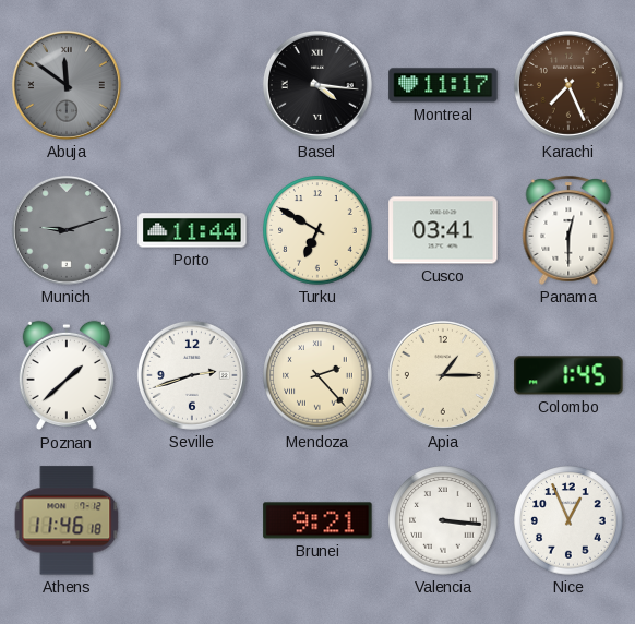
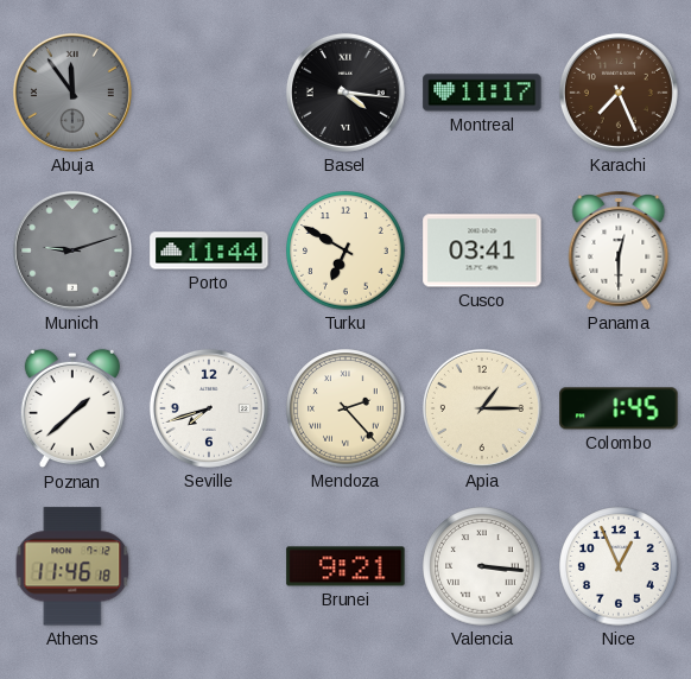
Abuja: 11:51 -> 11:54
Seville: 2:42 -> 7:42
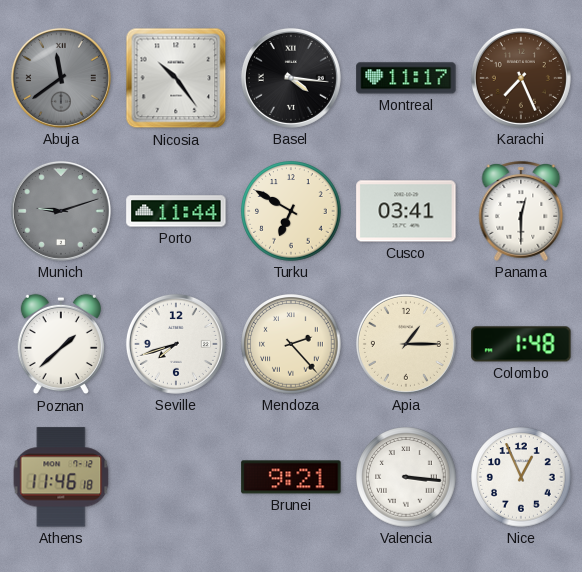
Abuja: 11:54 -> 11:39
Nicosia: none -> 10:24
Colombo: 1:45 -> 1:48
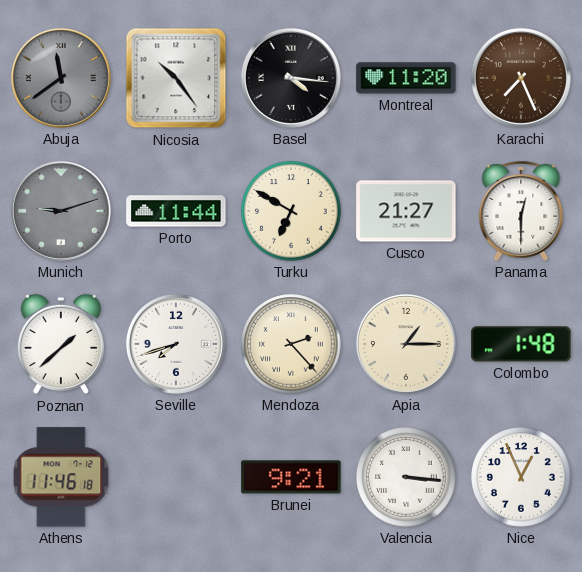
Montreal: 11:17 -> 11:20
Cusco: 03:41 -> 21:27
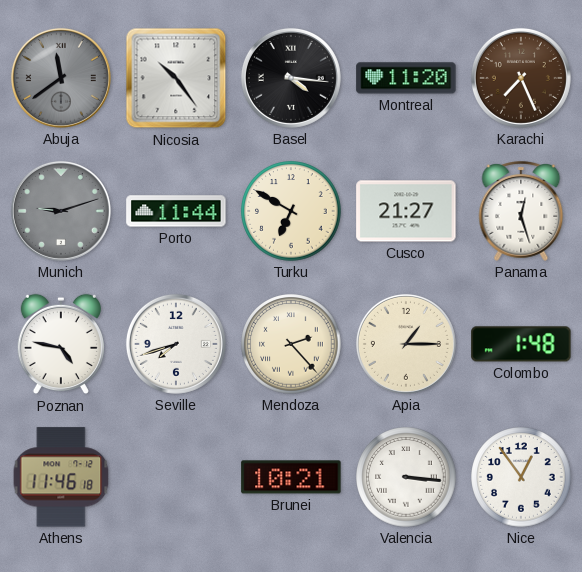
Panama: 12:30 -> 12:27
Poznan: 1:38 -> 4:47
Brunei: 9:21 -> 10:21
Nice: 12:56 -> 12:54
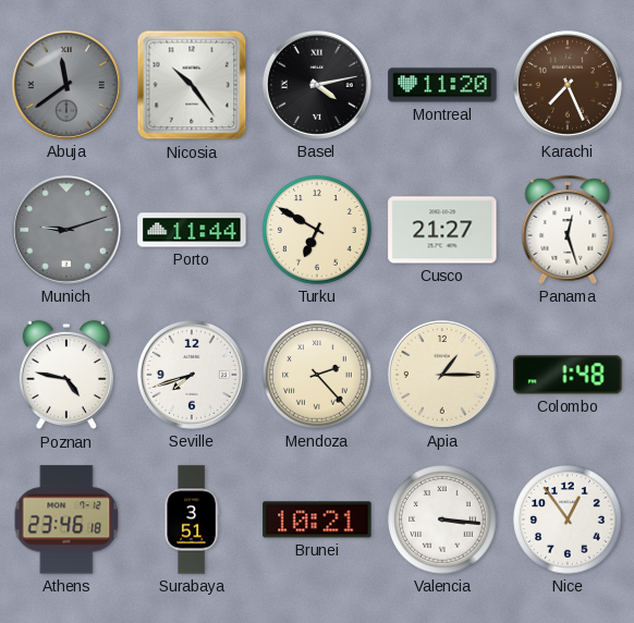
Basel: 4:16 -> 4:13
Athens: 11:46 -> 23:46
Surabaya: none -> 3:51
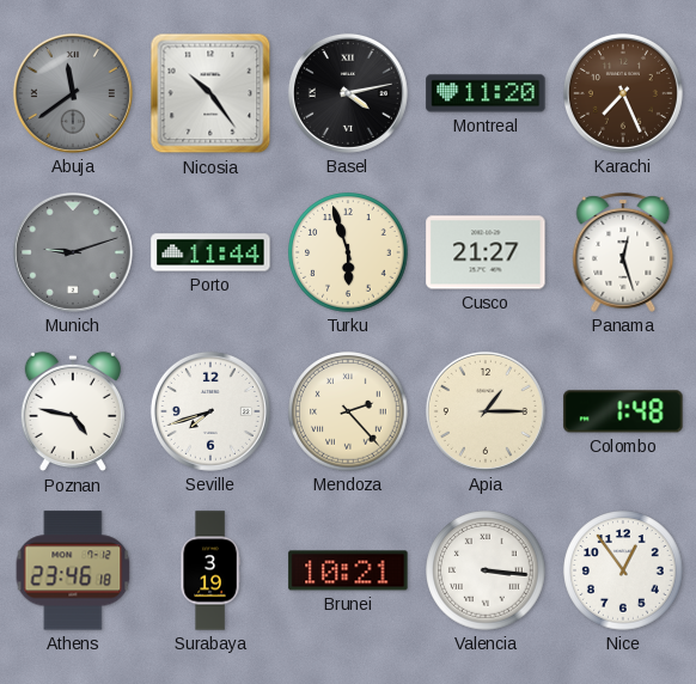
Turku: 6:50 -> 5:57
Surabaya: 3:51 -> 3:19
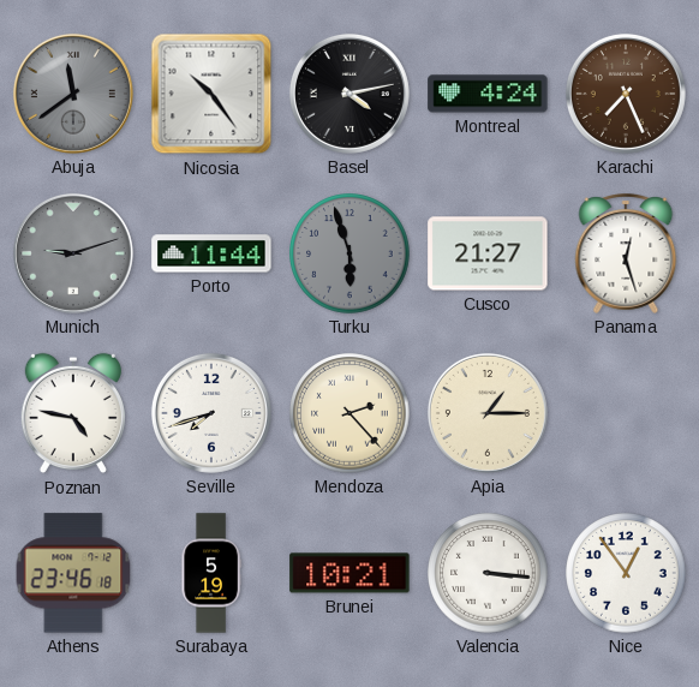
Montreal: 11:20 -> 4:24
Turku dial: cream -> grey
Colombo: 1:48 -> none
Surabaya: 3:19 -> 5:19
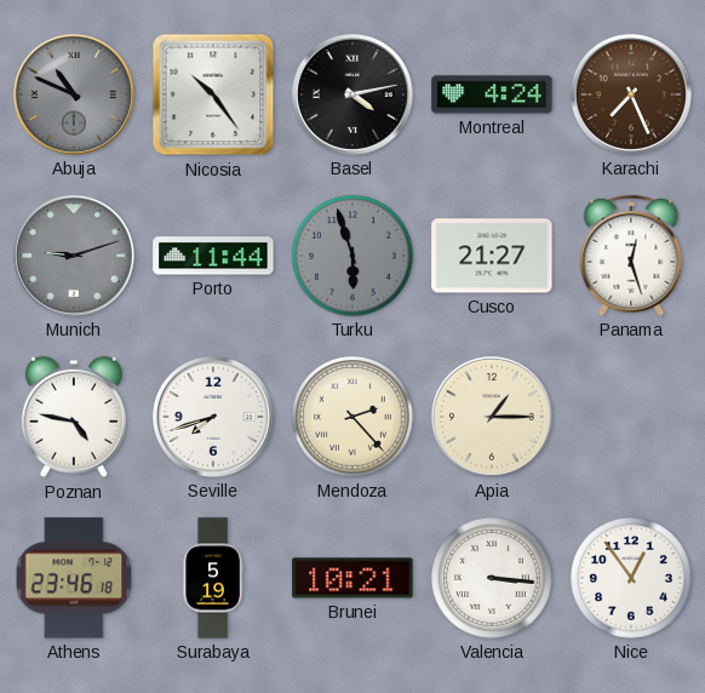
Abuja: 11:39 -> 10:49
